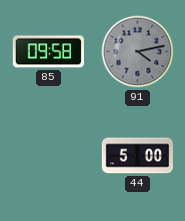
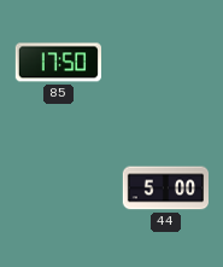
85: 09:58 -> 17:50
91: 4:13 -> none
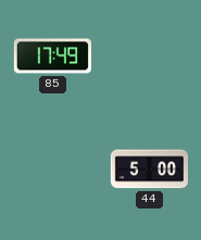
85: 17:50 -> 17:49
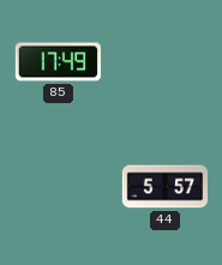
44: 5:00 -> 5:57
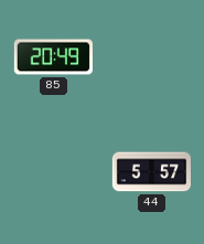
85: 17:49 -> 20:49
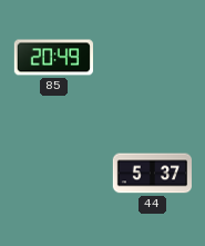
44: 5:57 -> 5:37
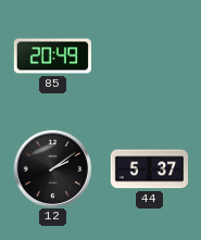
12: none -> 2:09
